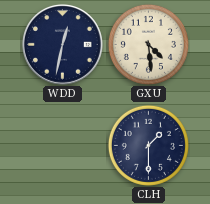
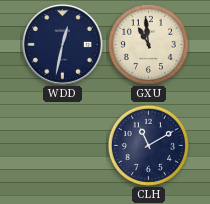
GXU: 4:29 -> 10:59
CLH: 1:30 -> 11:10
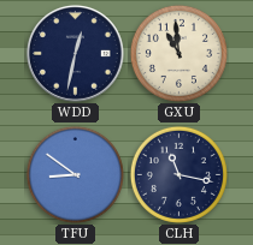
TFU: none -> 8:51
CLH: 11:10 -> 11:17
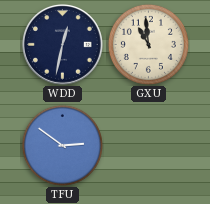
TFU: 8:51 -> 2:51
CLH: 11:17 -> none
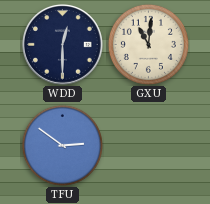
WDD: 12:32 -> 12:30
GXU: 10:59 -> 11:01
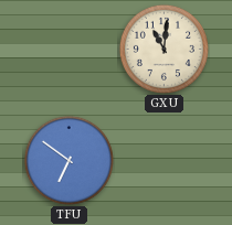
WDD: 12:30 -> none
TFU: 2:51 -> 6:51
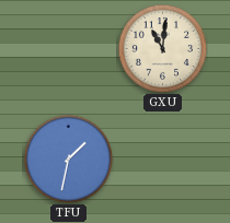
TFU: 6:51 -> 1:32
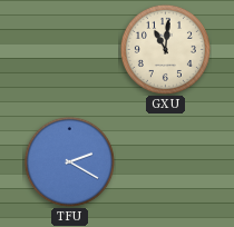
TFU: 1:32 -> 2:20
